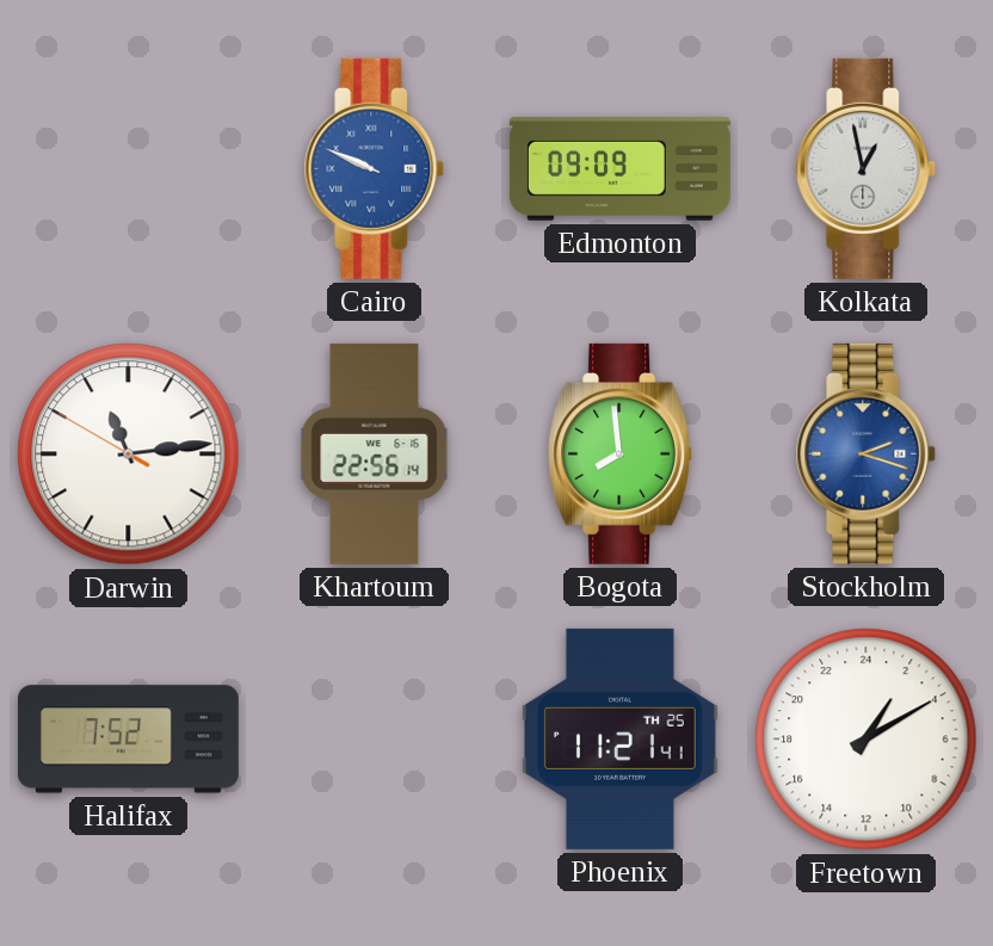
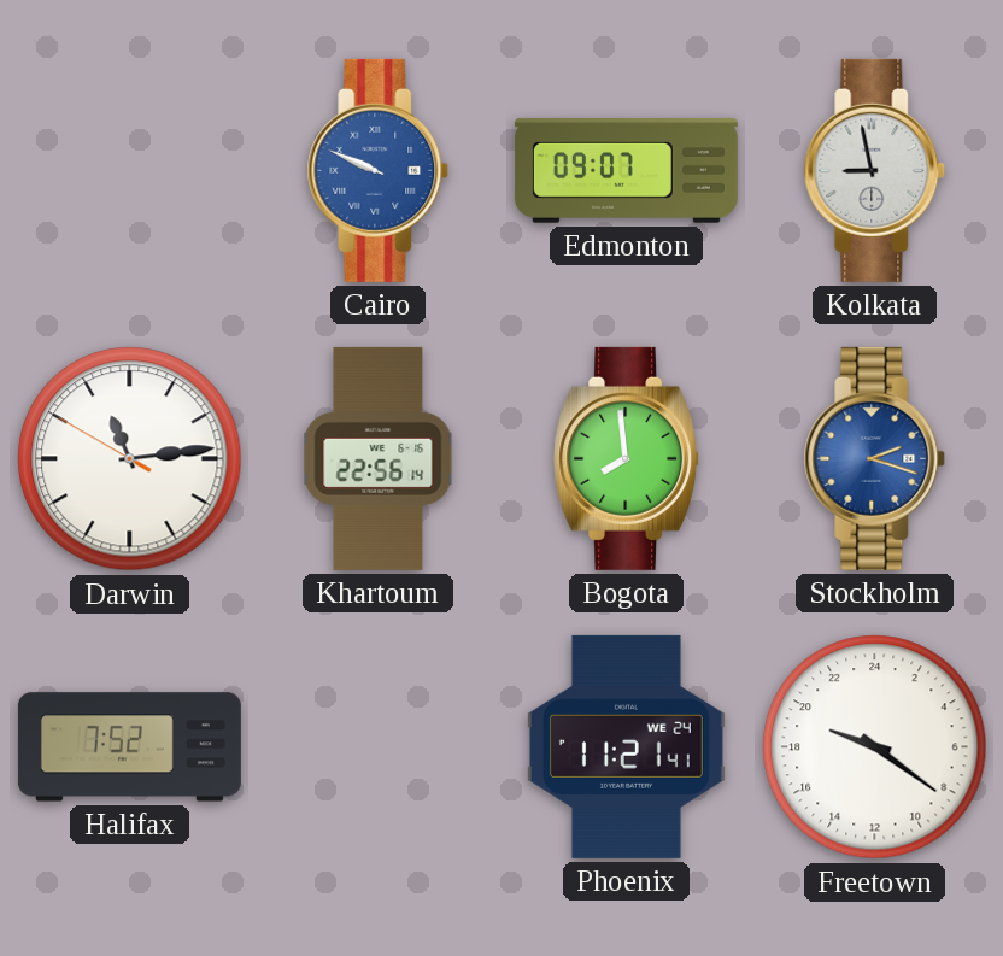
Edmonton: 09:09 -> 09:07
Kolkata: 12:58 -> 8:58
Phoenix date: TH 25 -> WE 24
Freetown: 2:10 -> 19:21
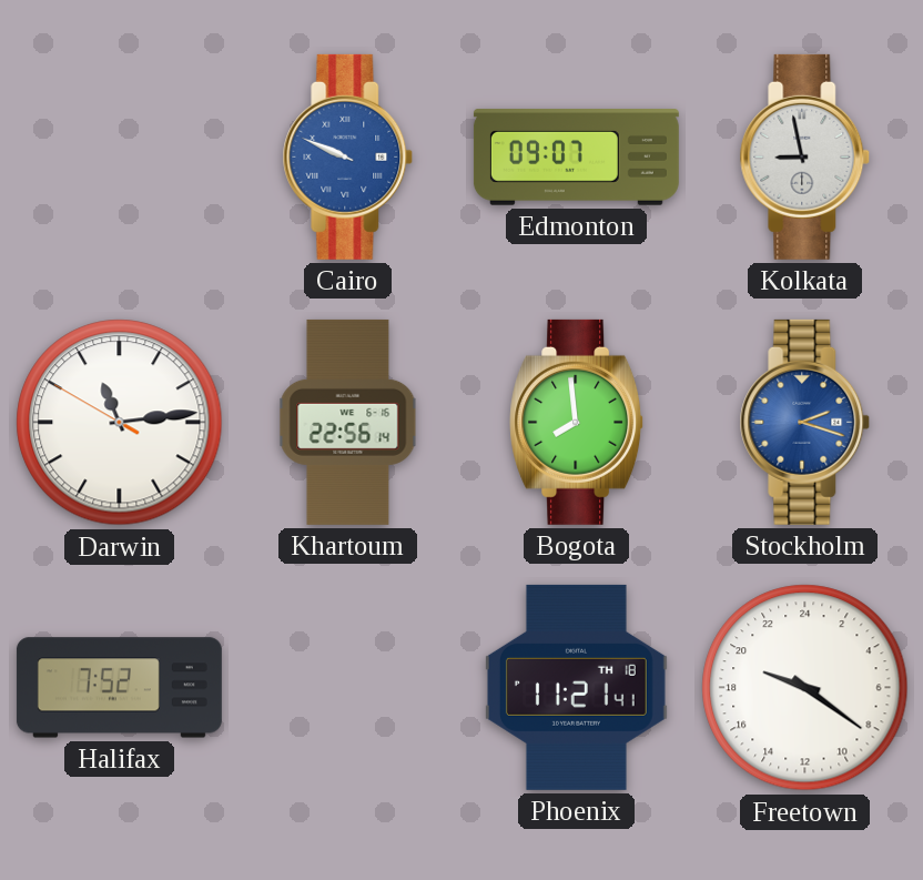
Phoenix date: WE 24 -> TH 18
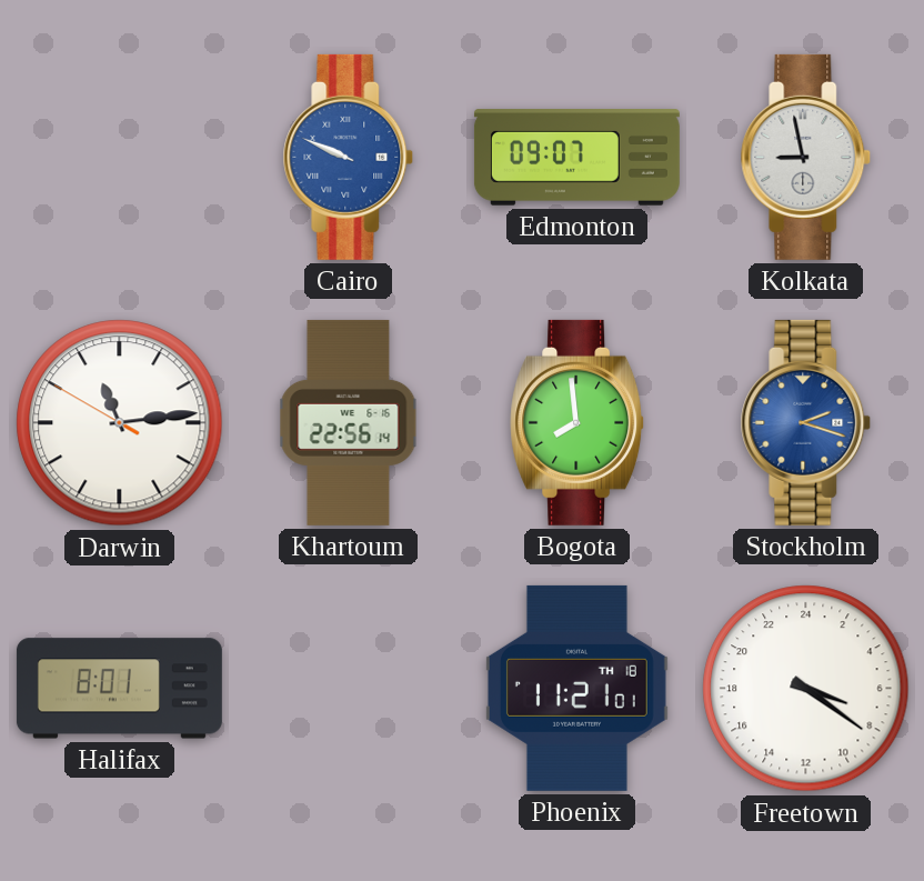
Halifax: 7:52 -> 8:01
Phoenix: 11:21:41 -> 11:21:01
Freetown: 19:21 -> 7:21
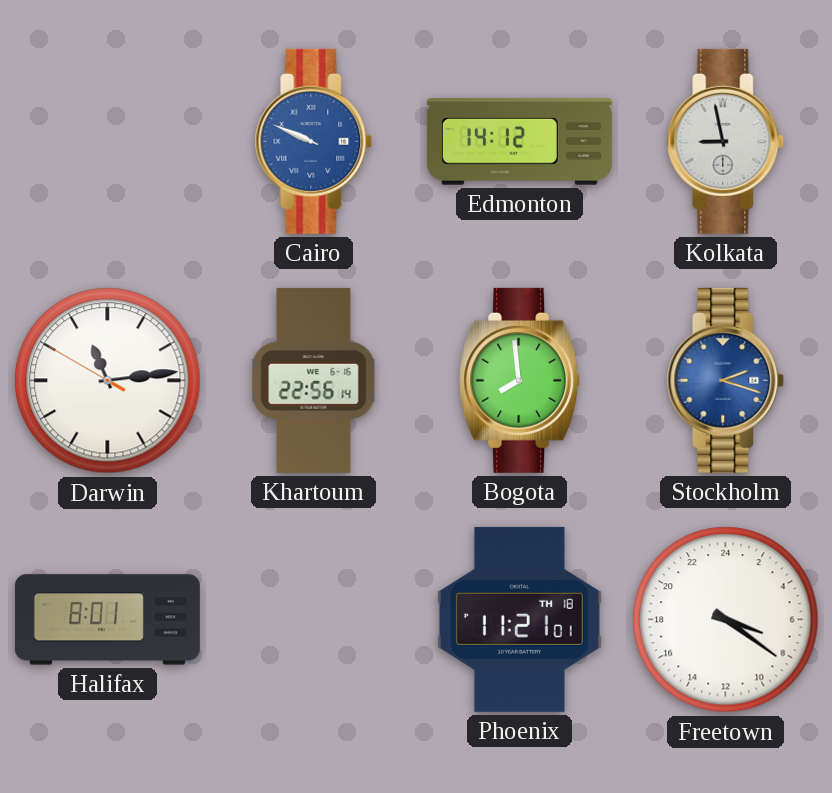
Edmonton: 09:07 -> 14:12
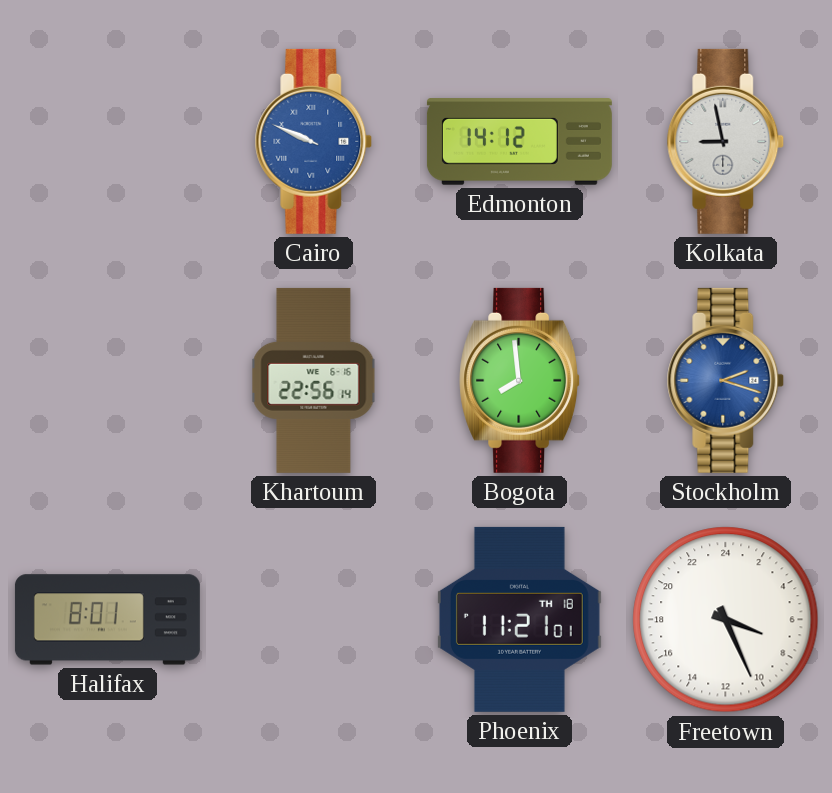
Darwin: 11:13 -> none
Freetown: 7:21 -> 7:26
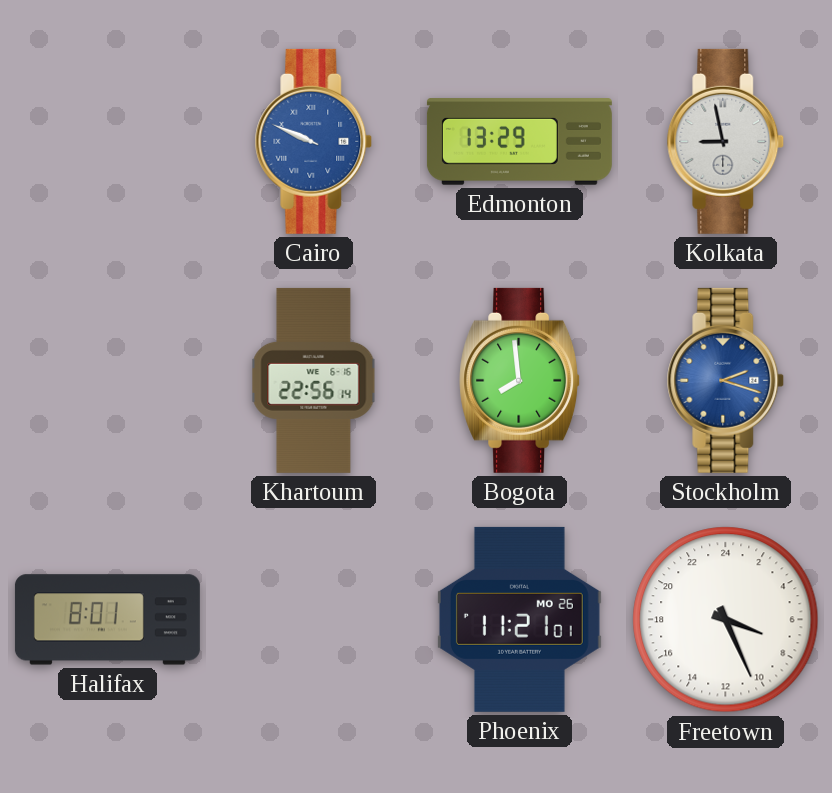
Edmonton: 14:12 -> 13:29
Phoenix date: TH 18 -> MO 26
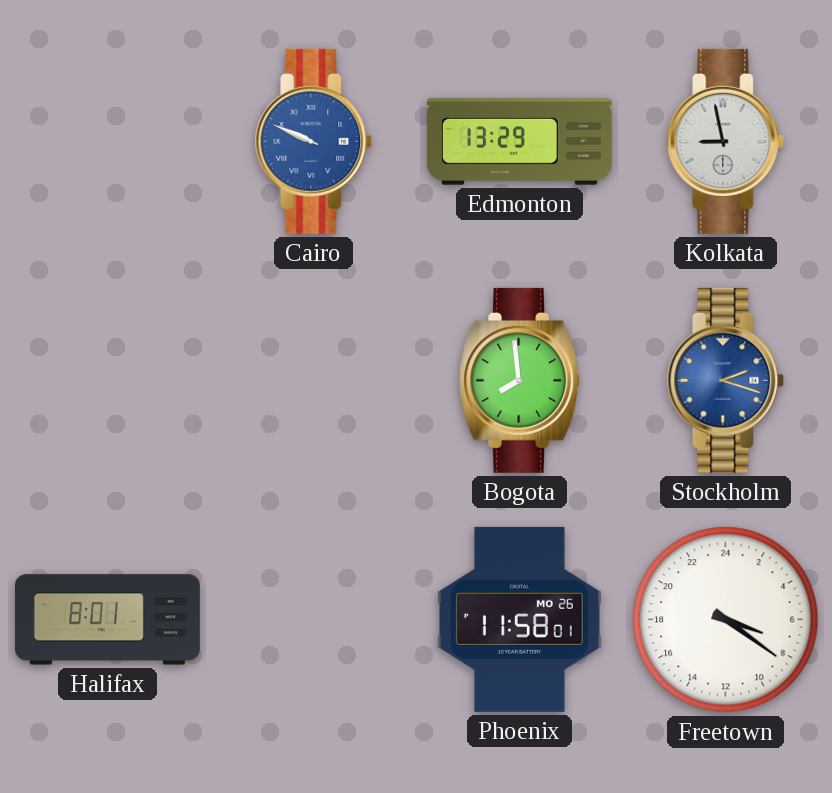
Khartoum: 22:56 -> none
Phoenix: 11:21 -> 11:58
Freetown: 7:26 -> 7:21
